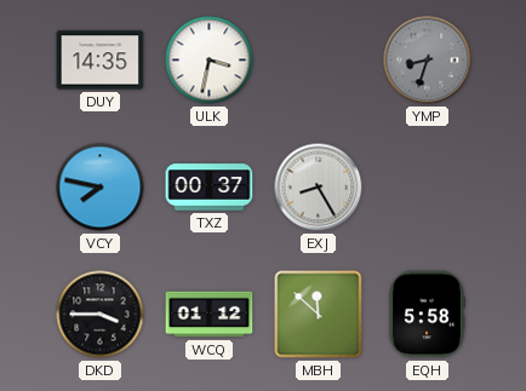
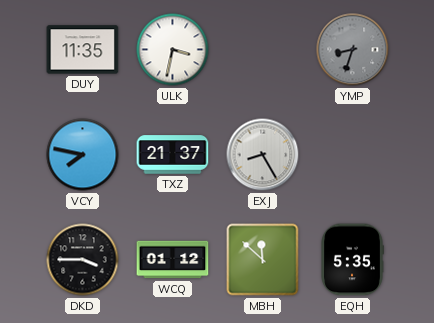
DUY: 14:35 -> 11:35
TXZ: 00:37 -> 21:37
EQH: 5:58 -> 5:35
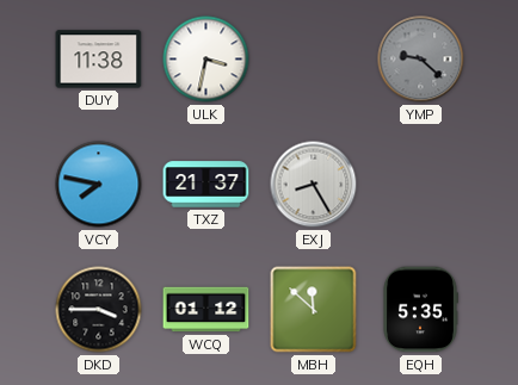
DUY: 11:35 -> 11:38
YMP: 8:33 -> 9:22
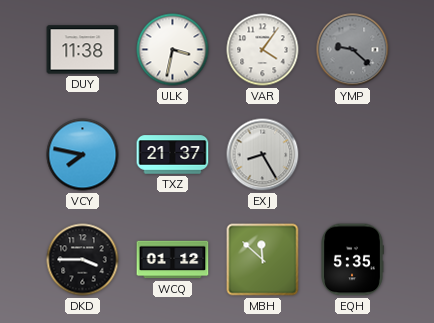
VAR: none -> 4:06
